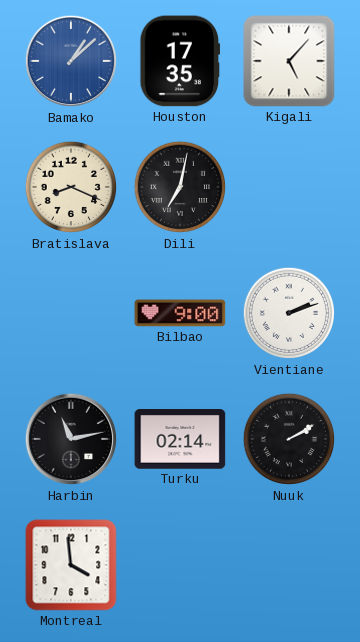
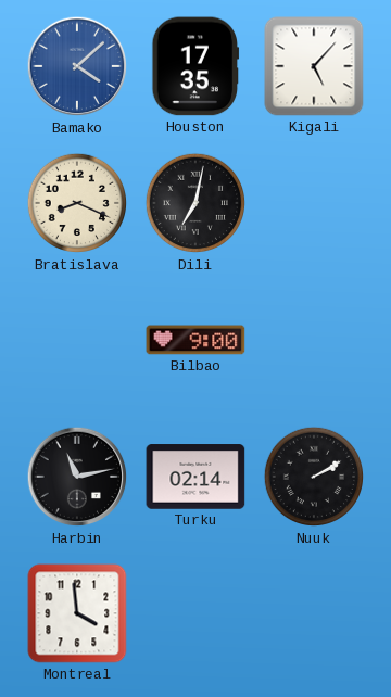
Bamako: 1:08 -> 4:08
Vientiane: 2:12 -> none
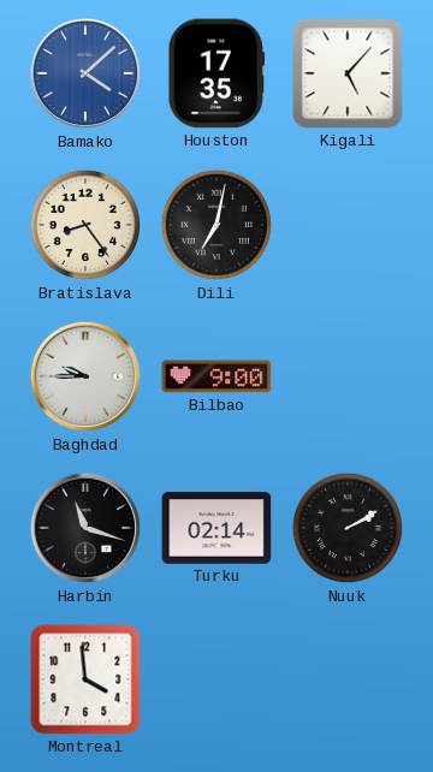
Bratislava: 8:19 -> 8:24
Baghdad: none -> 9:45
Harbin: 11:13 -> 11:18
